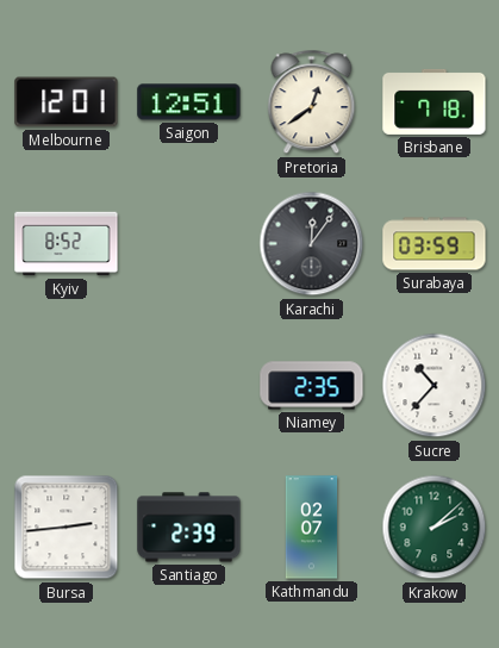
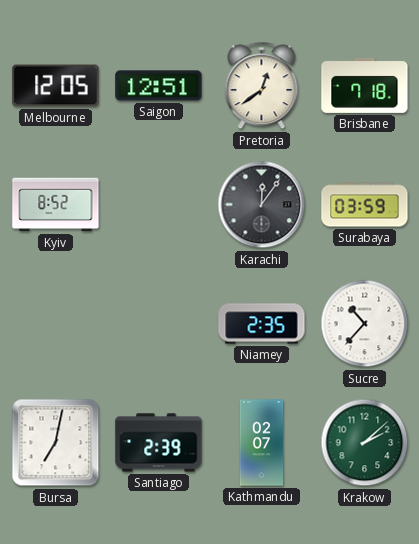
Melbourne: 12:01 -> 12:05
Bursa: 2:44 -> 7:02
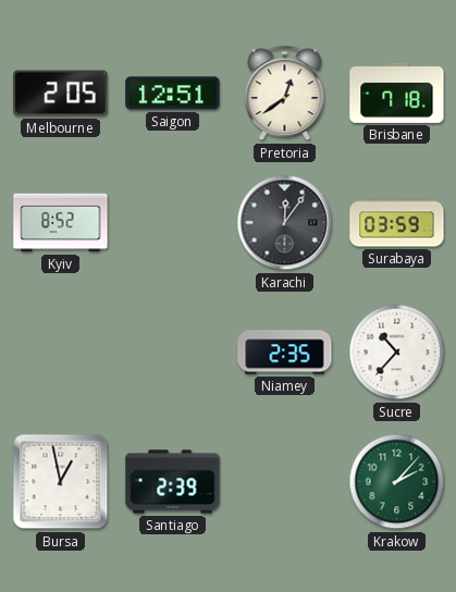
Melbourne: 12:05 -> 2:05
Bursa: 7:02 -> 12:58
Kathmandu: 02:07 -> none
Krakow: 2:08 -> 2:07
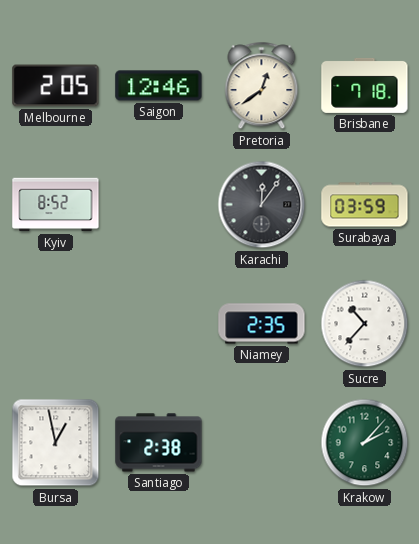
Saigon: 12:51 -> 12:46
Santiago: 2:39 -> 2:38
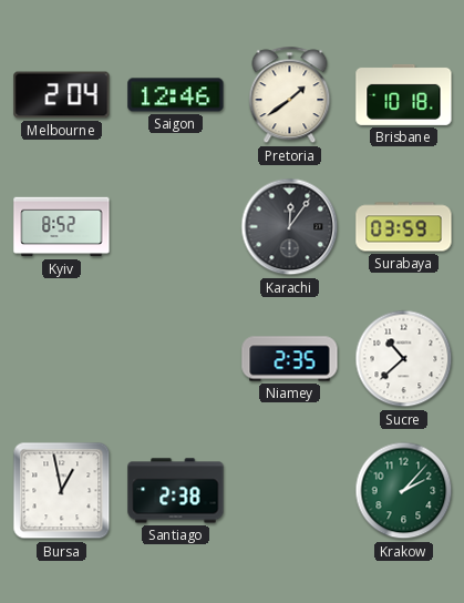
Melbourne: 2:05 -> 2:04
Pretoria: 12:39 -> 1:39
Brisbane: 7:18 -> 10:18
Sucre: 10:37 -> 10:38
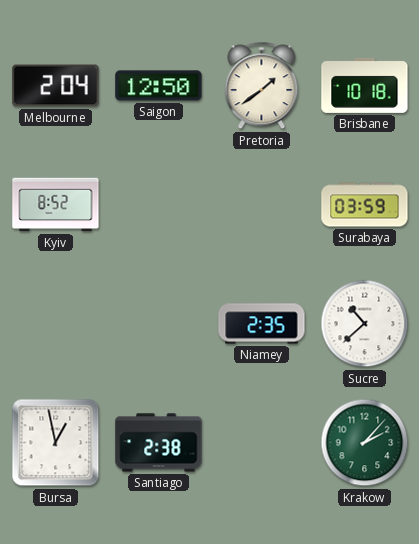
Saigon: 12:46 -> 12:50
Karachi: 12:06 -> none
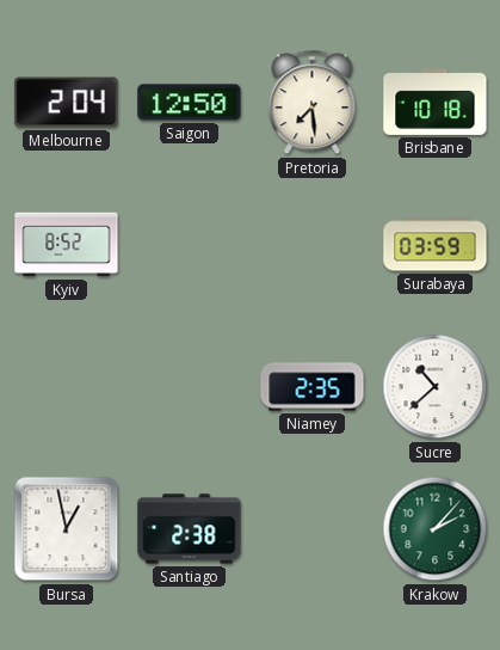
Pretoria: 1:39 -> 7:29
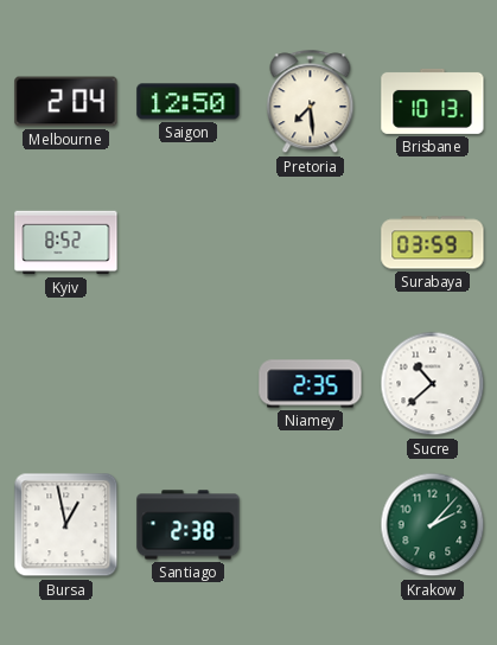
Brisbane: 10:18 -> 10:13
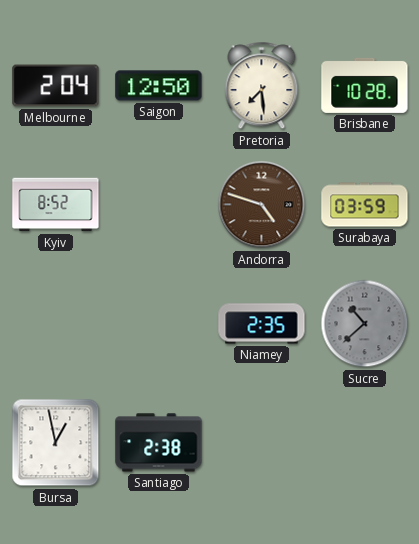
Brisbane: 10:13 -> 10:28
Andorra: none -> 4:48
Sucre dial: white -> grey
Krakow: 2:07 -> none
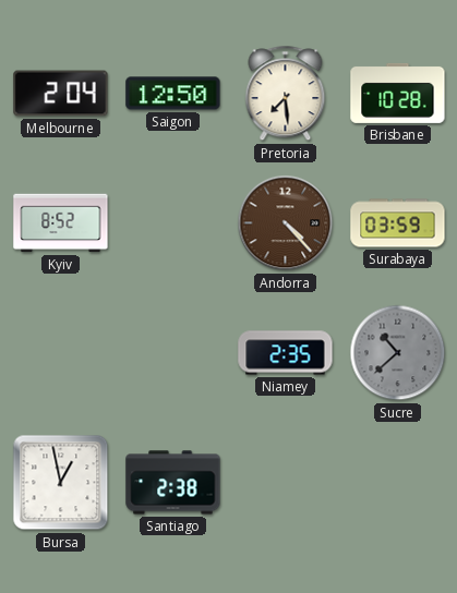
Andorra: 4:48 -> 4:23
